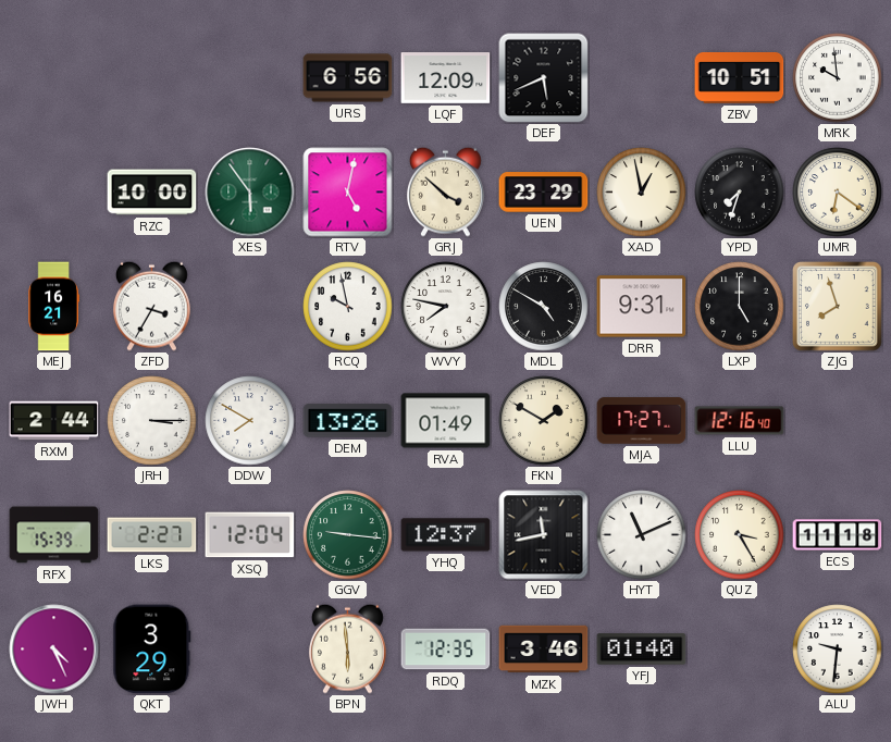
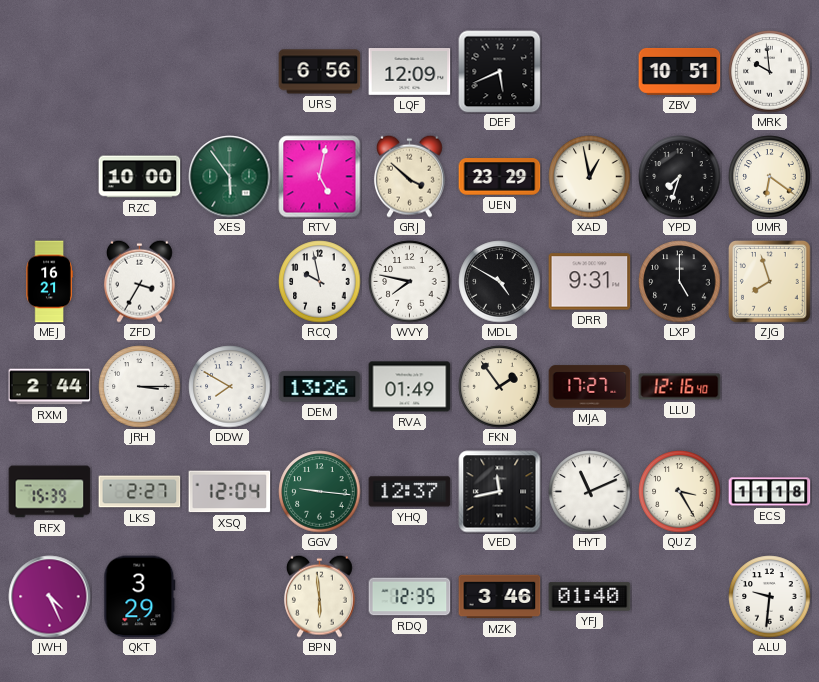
FKN: 1:50 -> 1:54
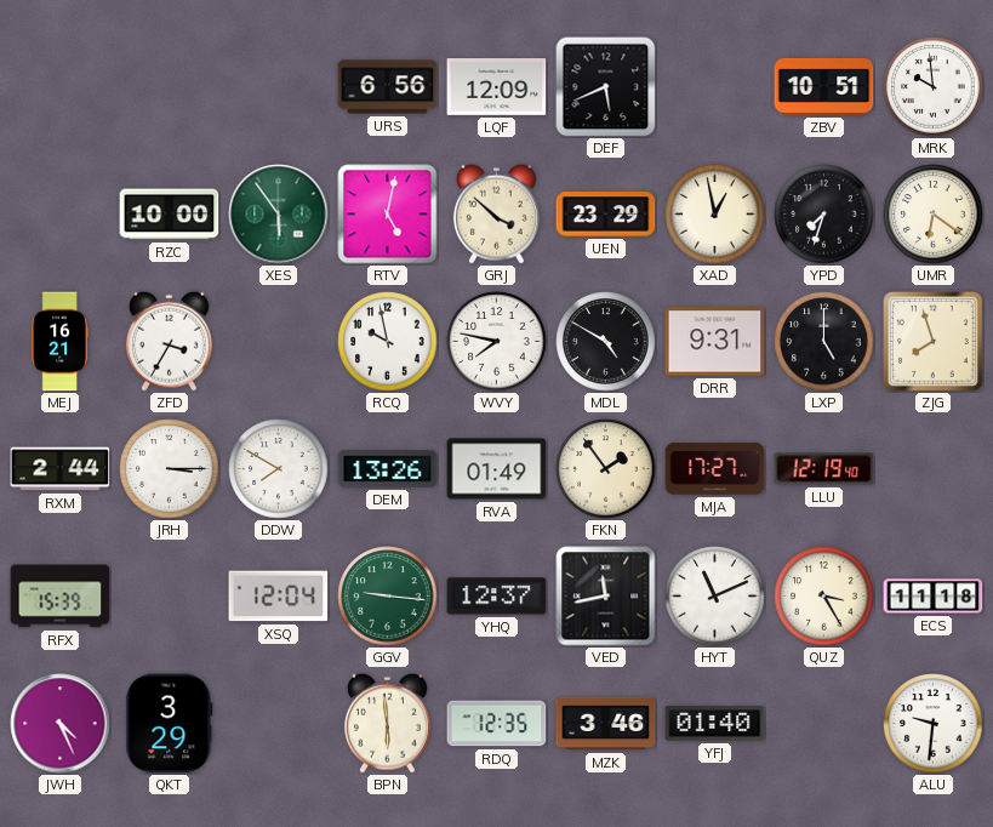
LLU: 12:16 -> 12:19
LKS: 2:27 -> none
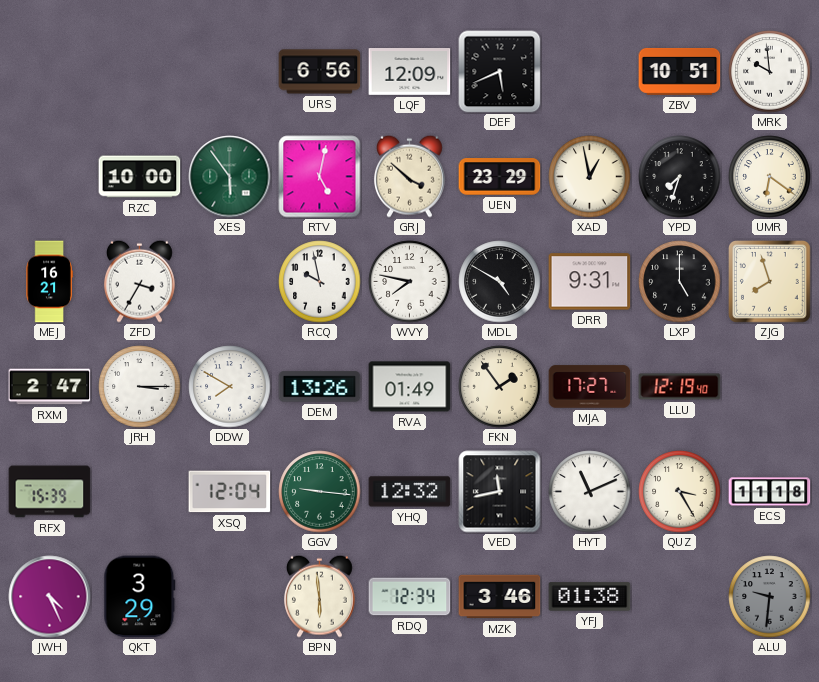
RXM: 2:44 -> 2:47
YHQ: 12:37 -> 12:32
RDQ: 12:35 -> 12:34
YFJ: 01:40 -> 01:38
ALU dial: white -> grey
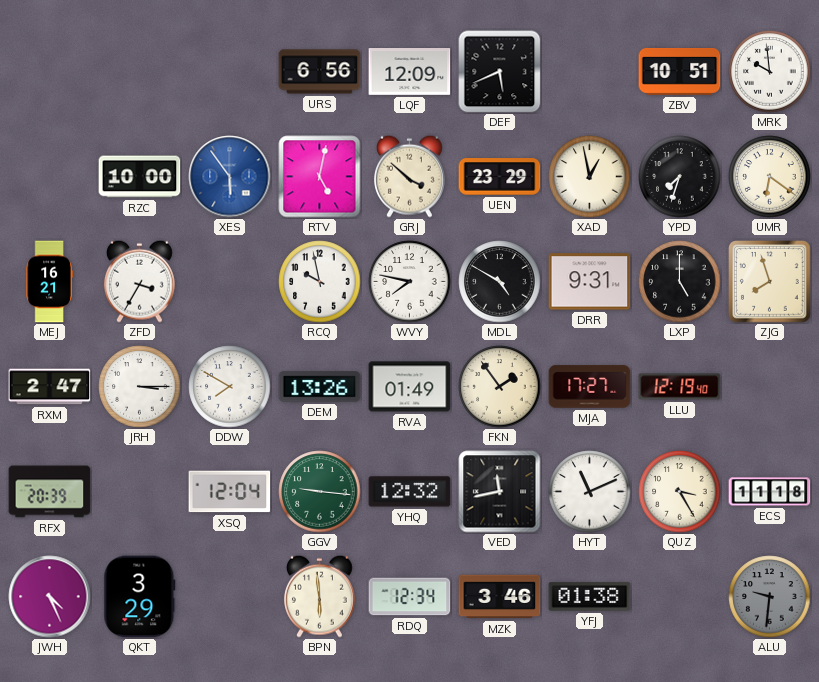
XES dial: green -> blue
RFX: 15:39 -> 20:39
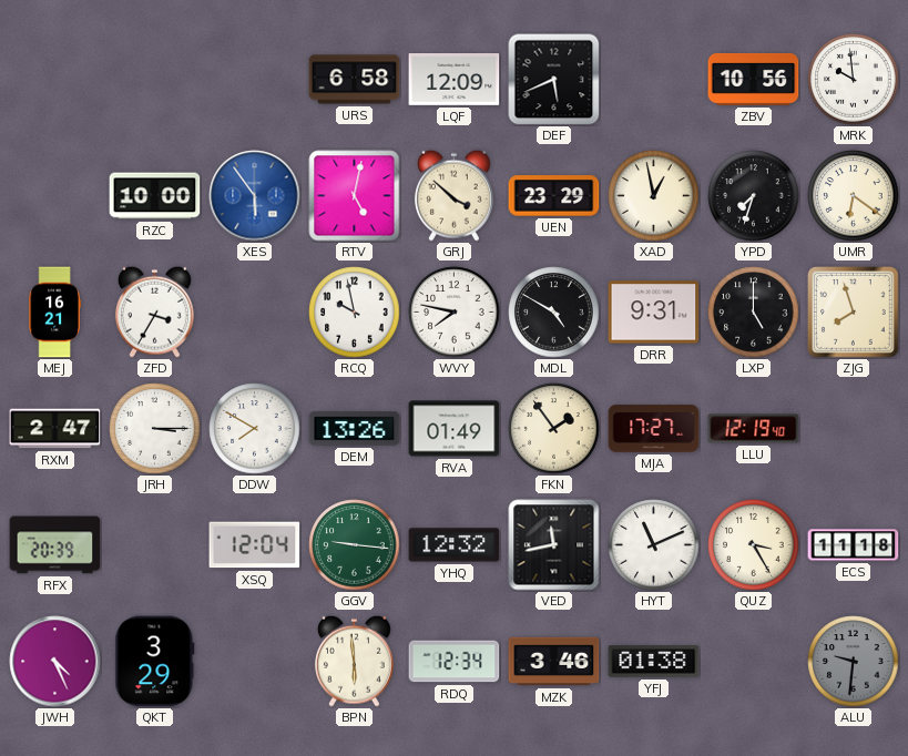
URS: 6:56 -> 6:58
ZBV: 10:51 -> 10:56
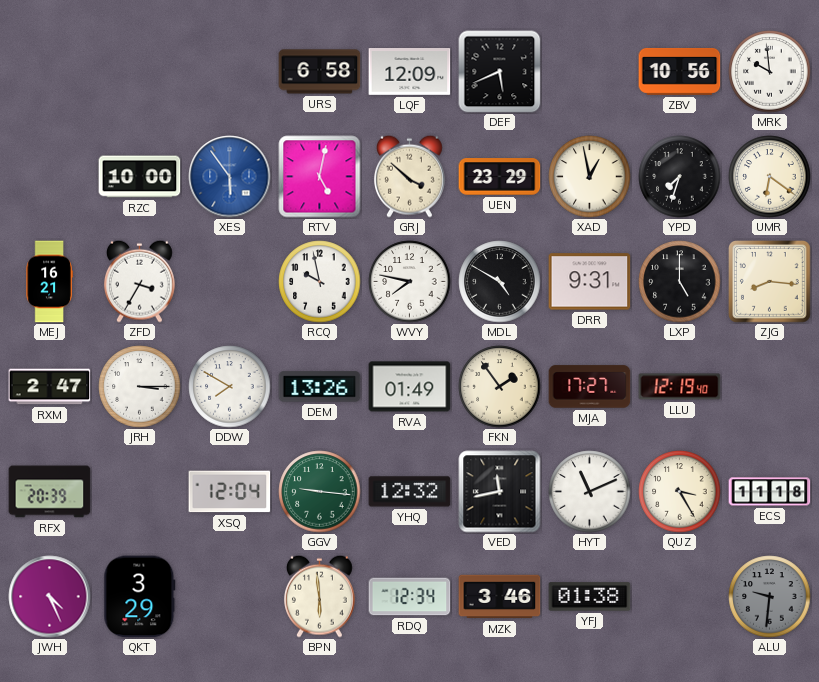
ZJG: 7:57 -> 8:16
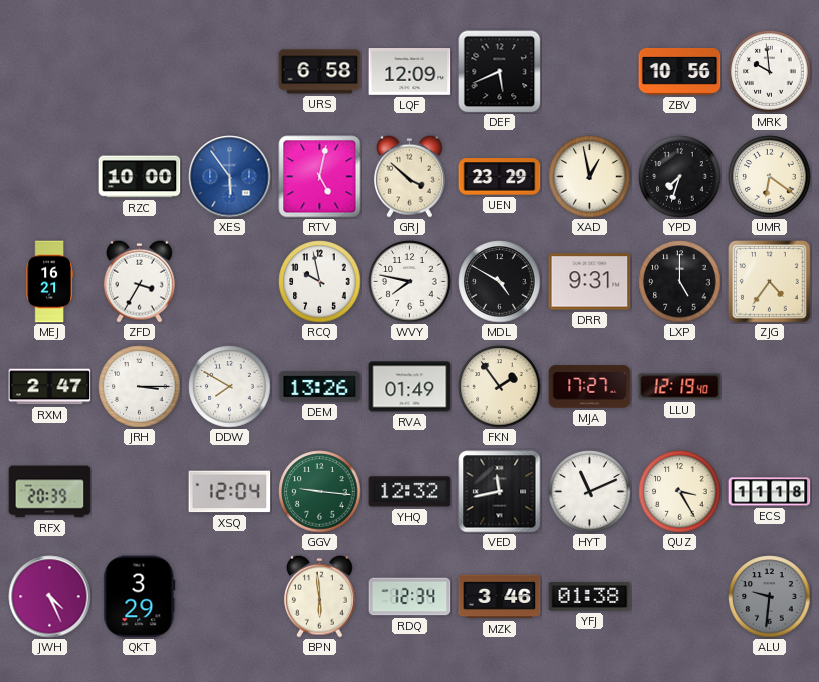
ZJG: 8:16 -> 4:36
